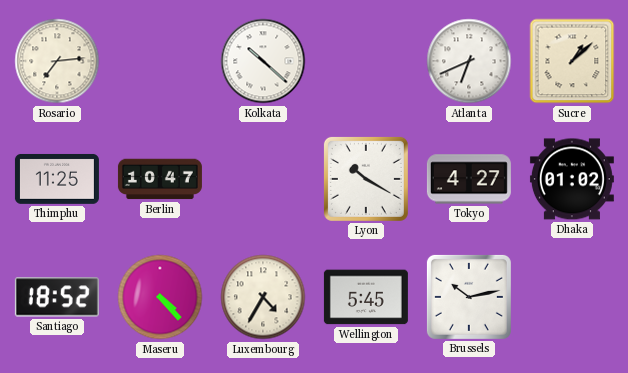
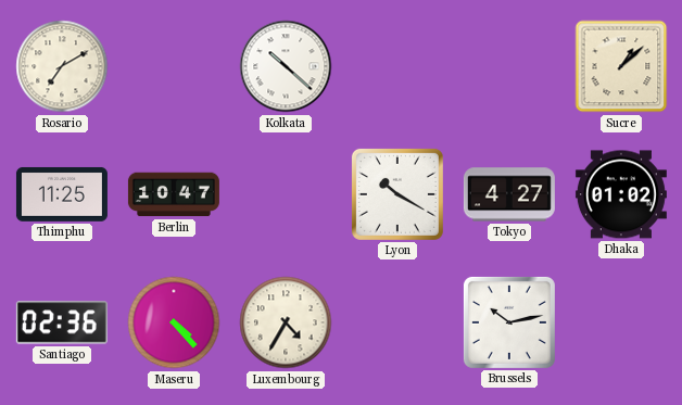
Rosario: 7:14 -> 7:10
Atlanta: 6:41 -> none
Santiago: 18:52 -> 02:36
Wellington: 5:45 -> none
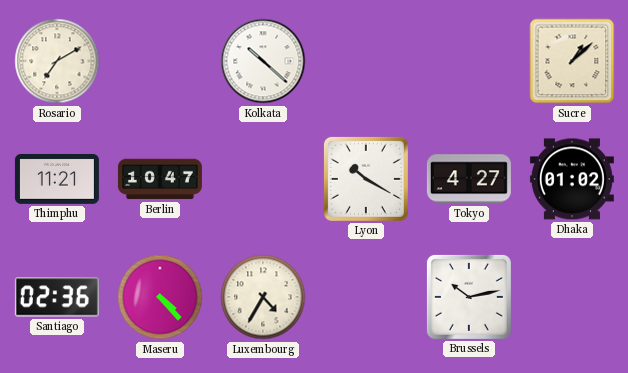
Thimphu: 11:25 -> 11:21
